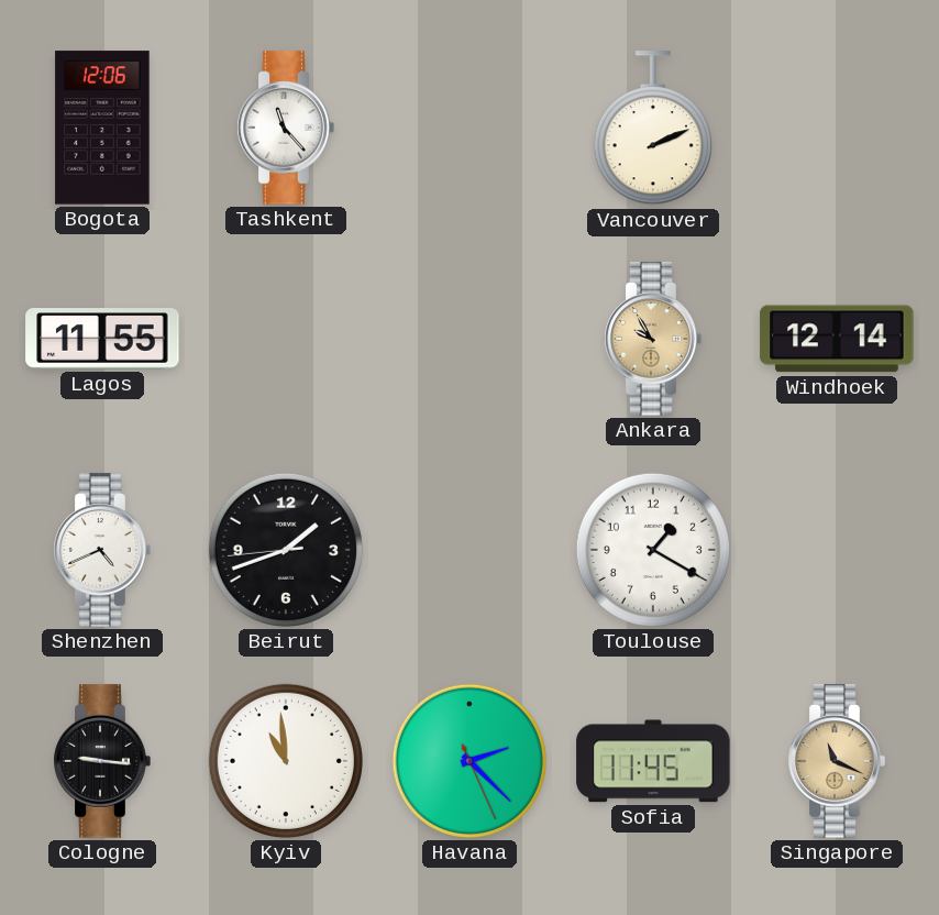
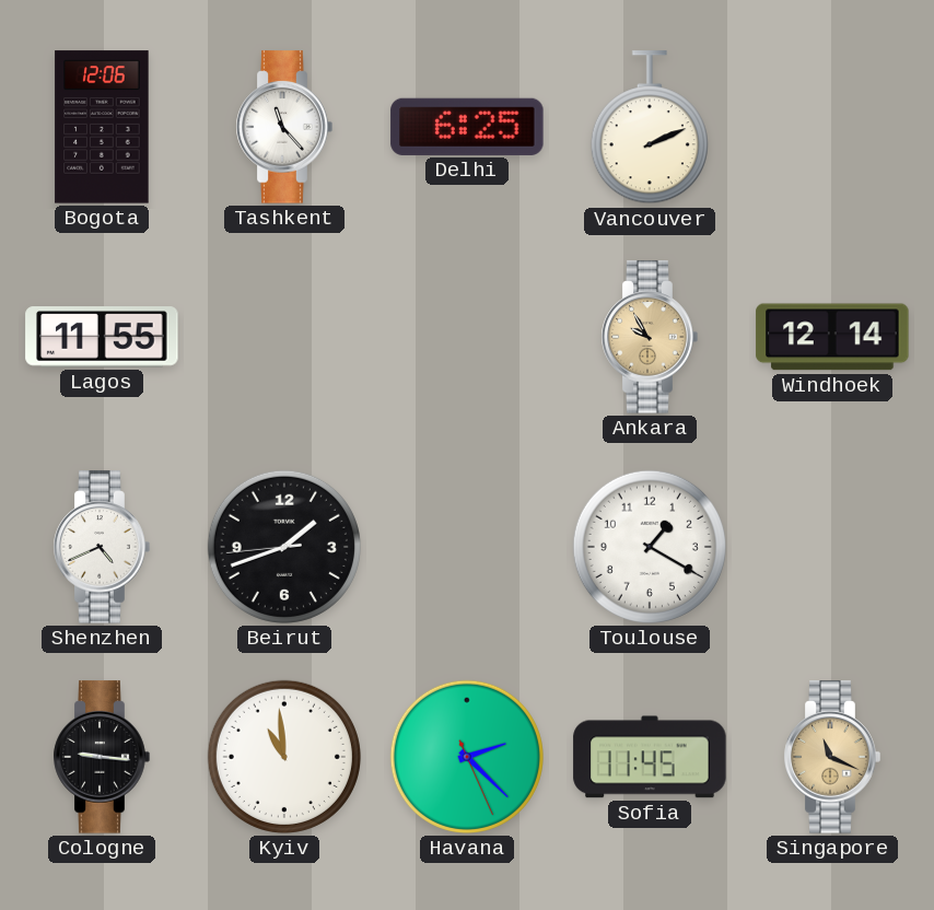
Delhi: none -> 6:25
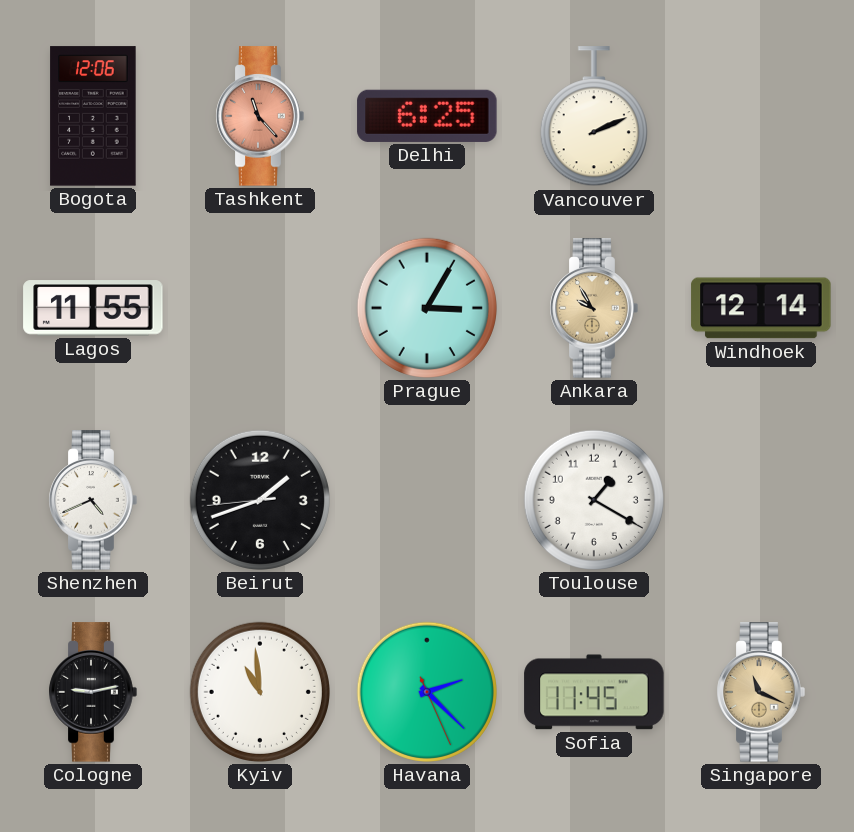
Tashkent dial: white -> salmon
Prague: none -> 3:05
Cologne: 9:16 -> 9:13
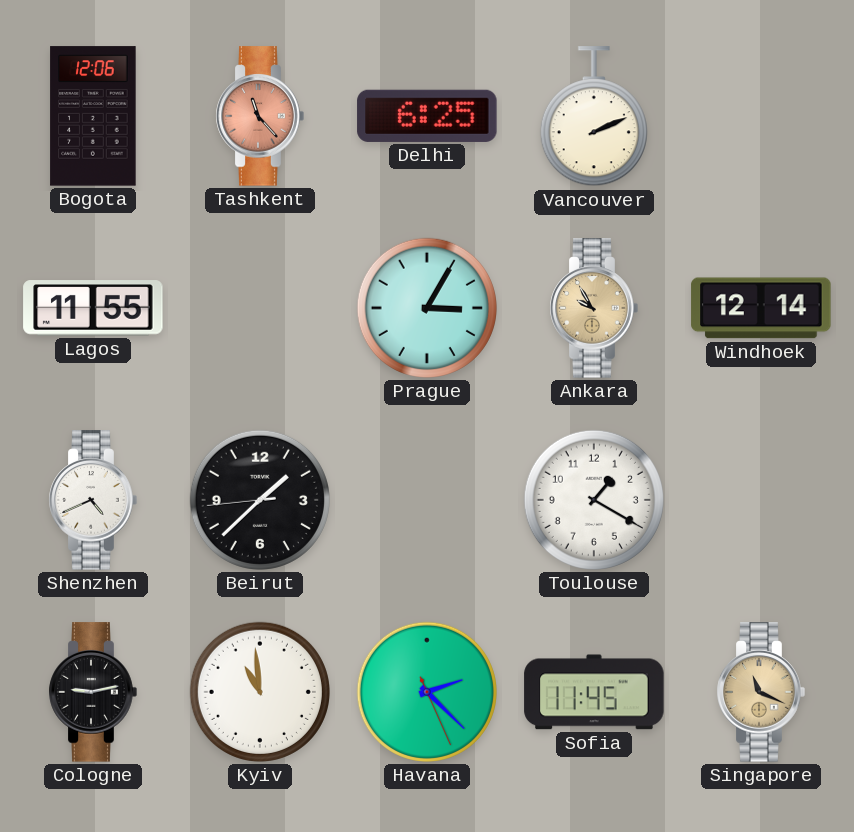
Beirut: 1:41 -> 1:37
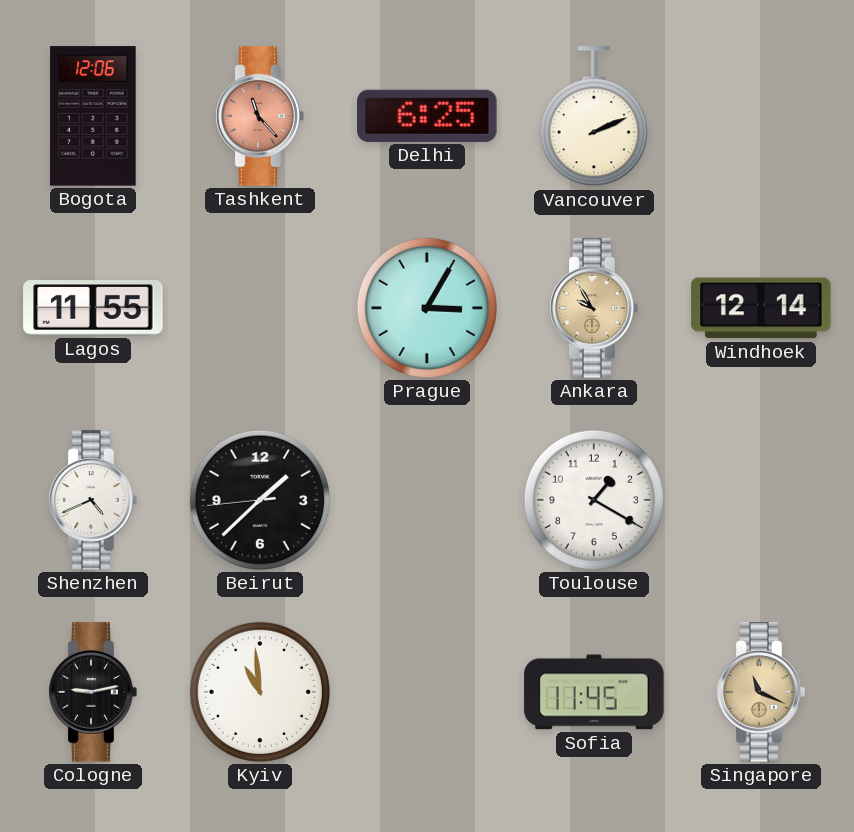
Havana: 2:22 -> none
